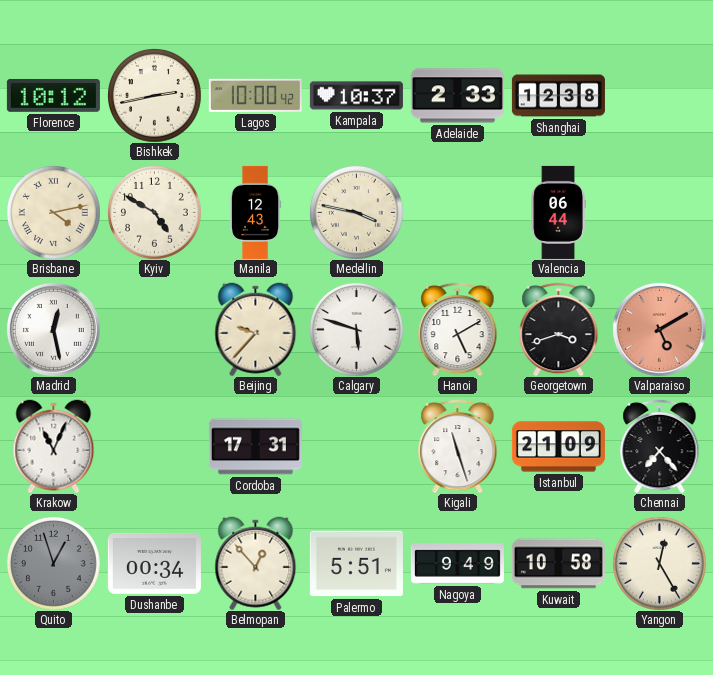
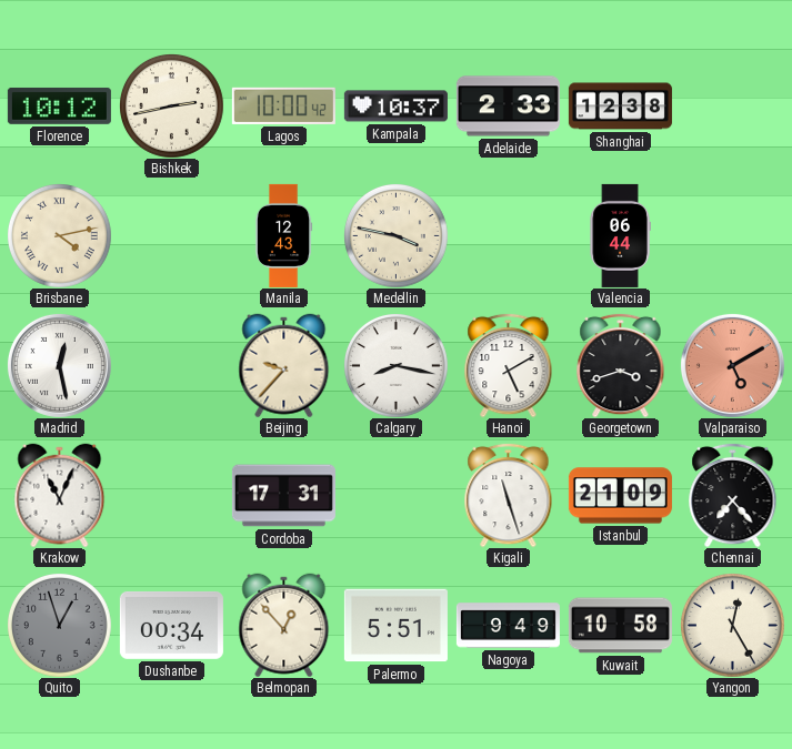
Kyiv: 4:50 -> none
Calgary: 5:48 -> 8:17
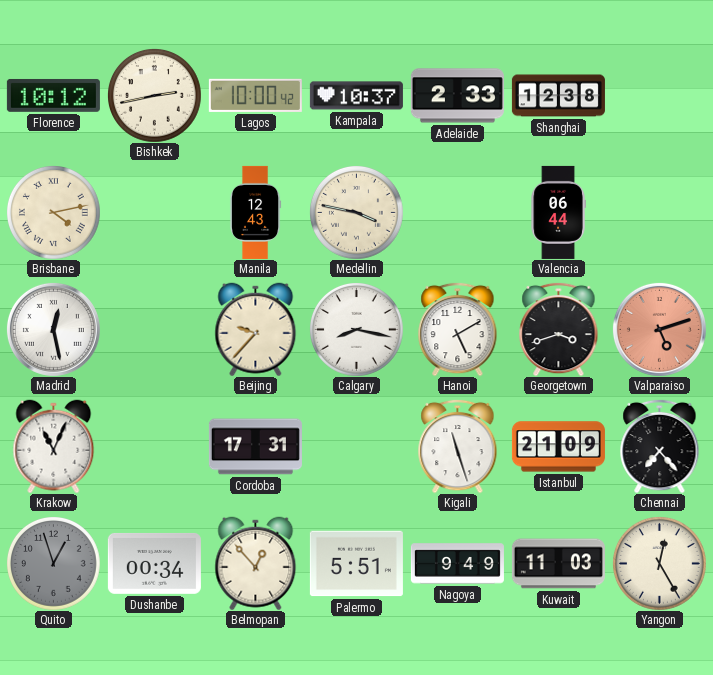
Valparaiso: 5:10 -> 5:12
Kuwait: 10:58 -> 11:03
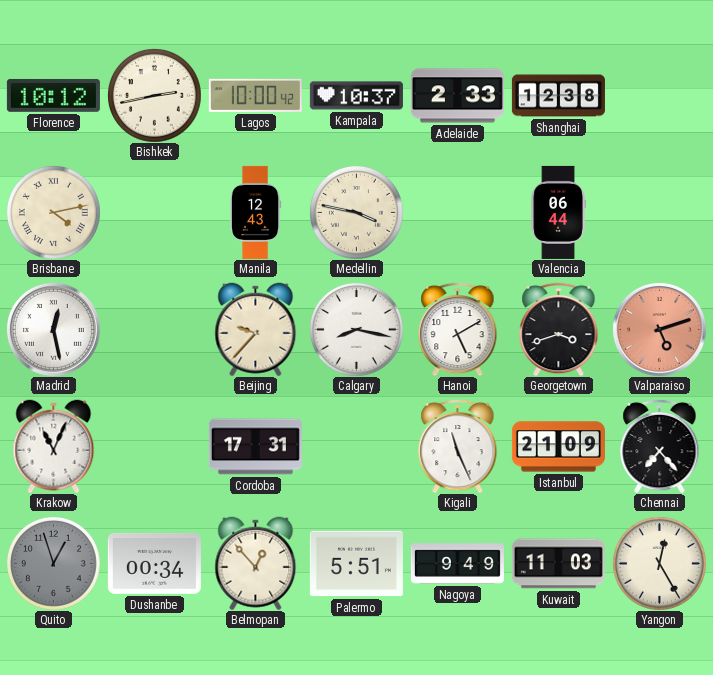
Kigali: 11:27 -> 11:26
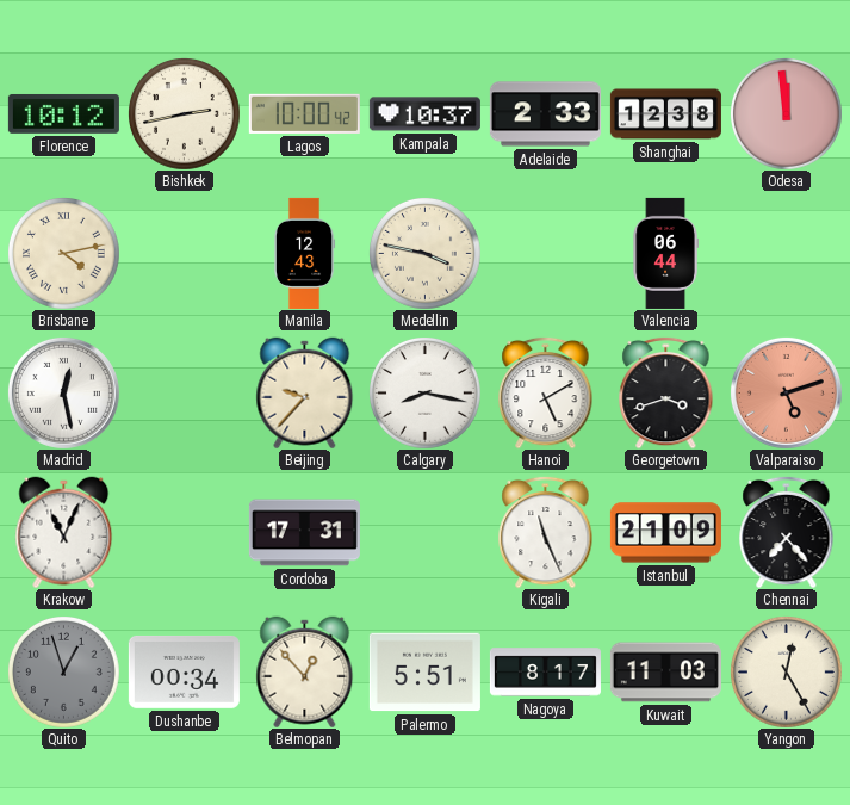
Odesa: none -> 11:59
Nagoya: 9:49 -> 8:17
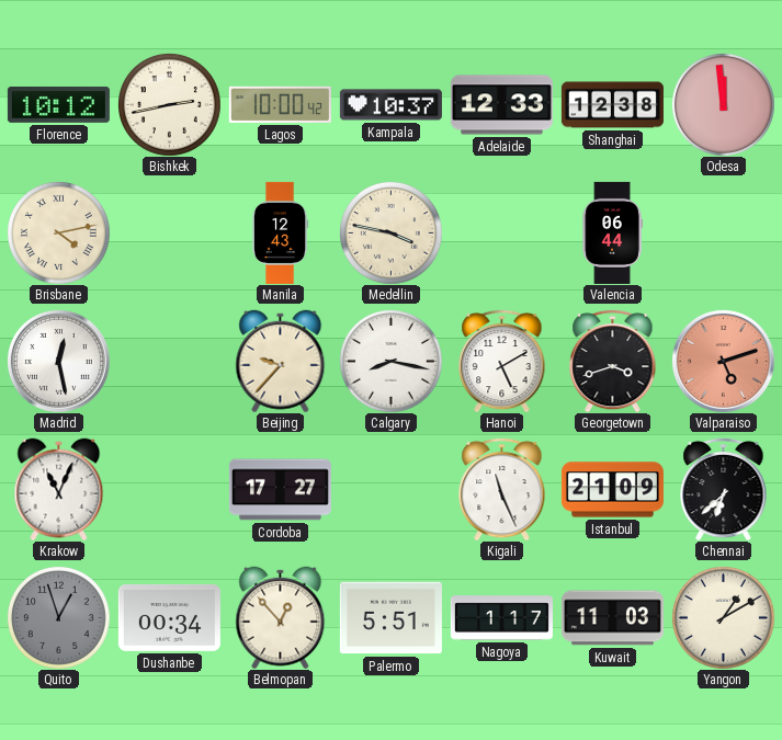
Adelaide: 2:33 -> 12:33
Cordoba: 17:31 -> 17:27
Chennai: 7:23 -> 6:38
Nagoya: 8:17 -> 1:17
Yangon: 12:25 -> 1:10
